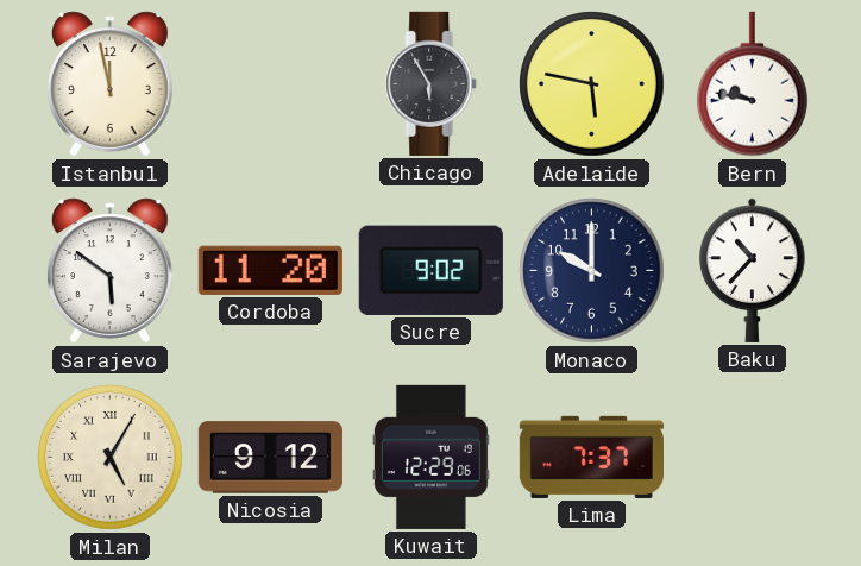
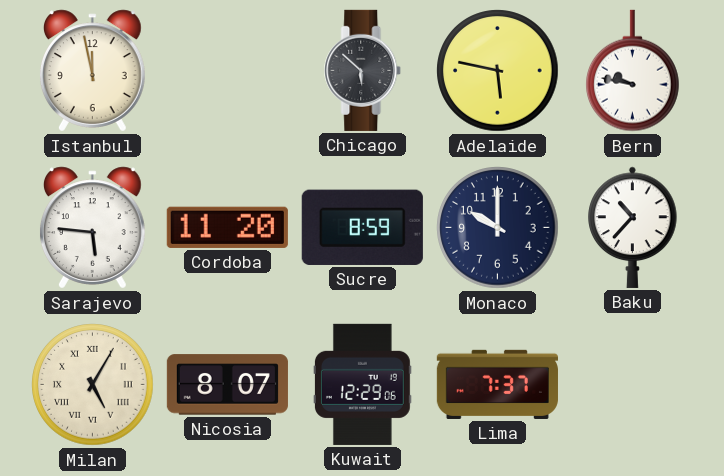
Chicago: 5:55 -> 5:52
Sarajevo: 5:51 -> 5:46
Sucre: 9:02 -> 8:59
Nicosia: 9:12 -> 8:07
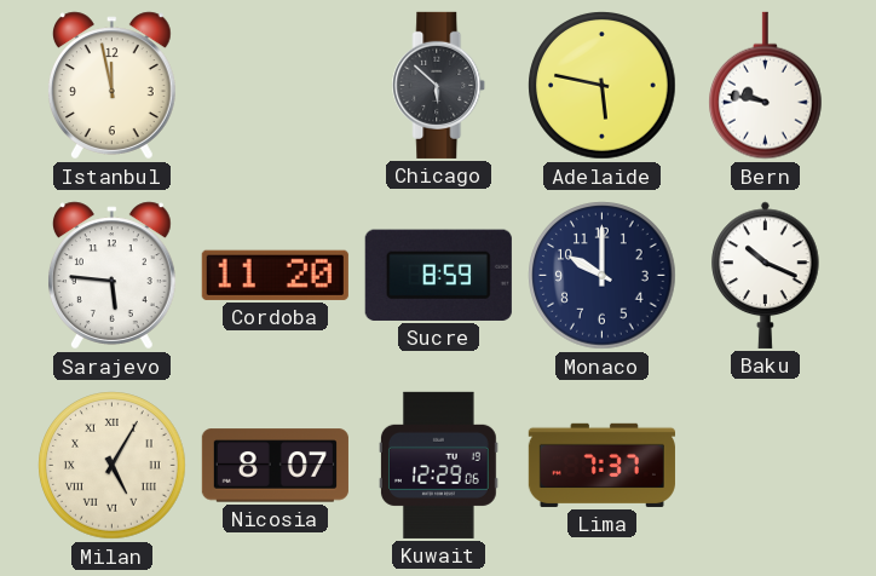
Baku: 10:37 -> 10:19
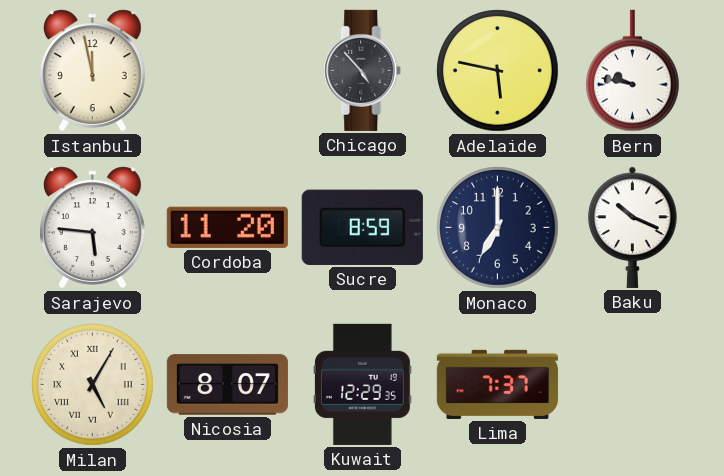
Chicago: 5:52 -> 4:53
Monaco: 10:00 -> 7:00
Kuwait: 12:29:06 -> 12:29:35
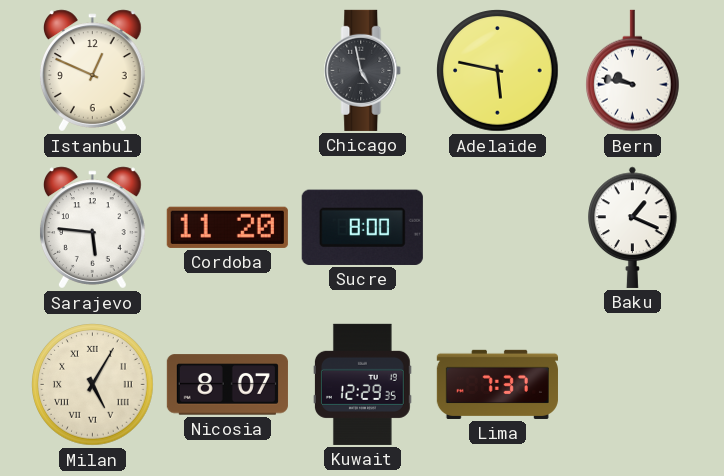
Istanbul: 11:58 -> 12:49
Chicago: 4:53 -> 4:58
Sucre: 8:59 -> 8:00
Monaco: 7:00 -> none
Baku: 10:19 -> 1:19
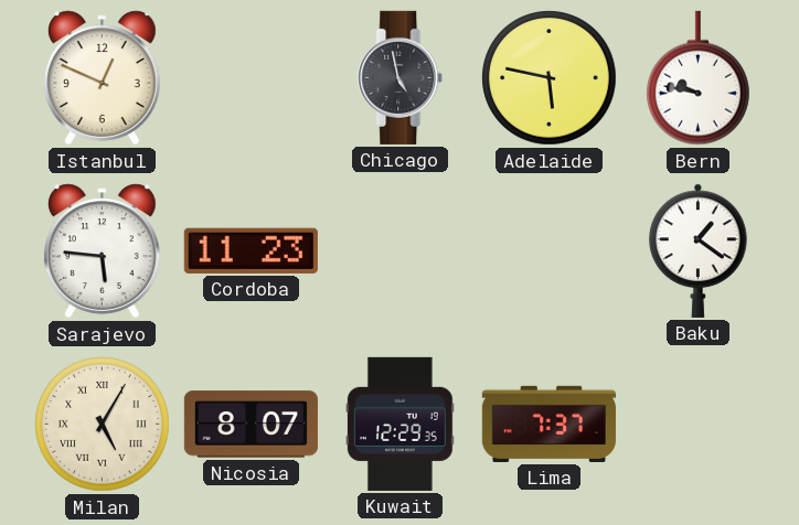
Cordoba: 11:20 -> 11:23
Sucre: 8:00 -> none
Baku: 1:19 -> 1:21
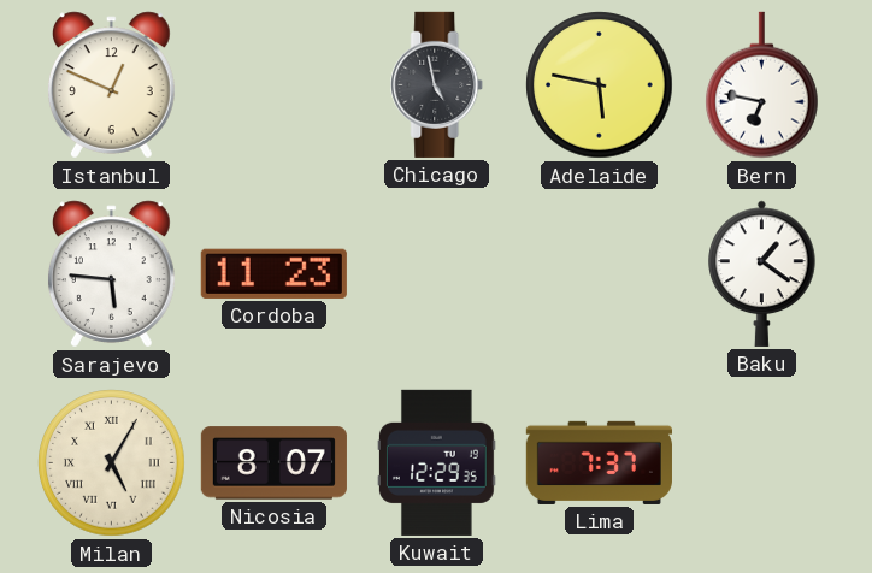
Bern: 9:47 -> 6:47
